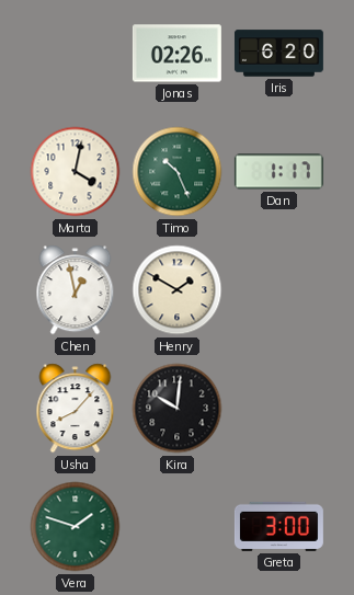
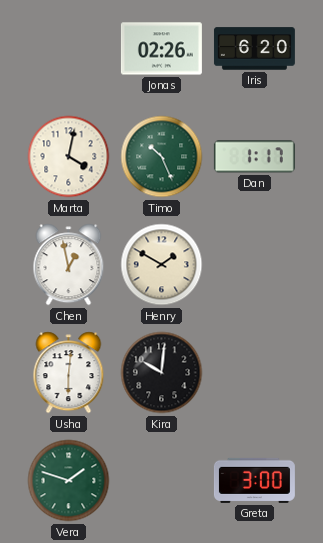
Usha: 8:07 -> 6:01
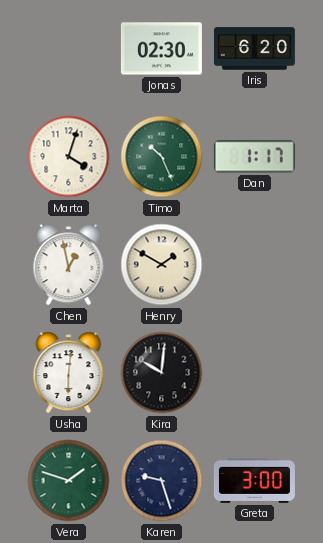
Jonas: 02:26 -> 02:30
Marta: 4:02 -> 4:03
Karen: none -> 9:27
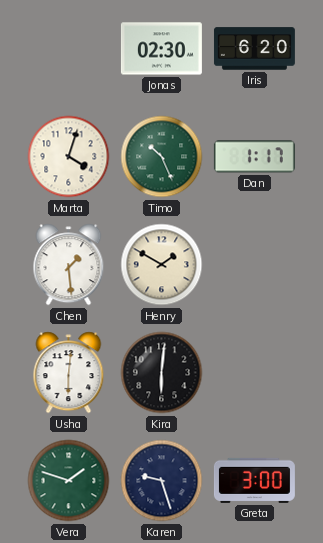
Chen: 12:58 -> 1:29
Kira: 10:01 -> 6:01
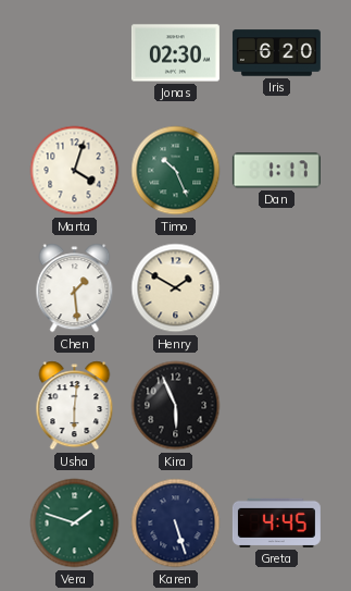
Kira: 6:01 -> 5:56
Karen: 9:27 -> 5:27
Greta: 3:00 -> 4:45
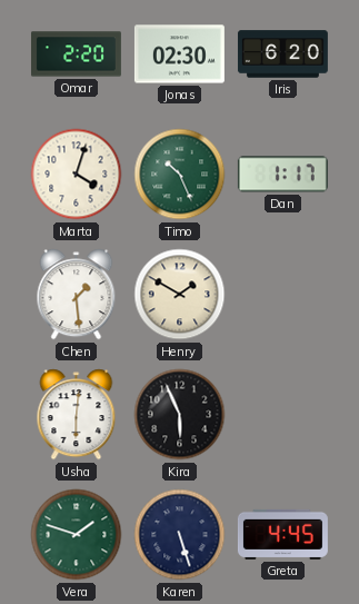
Omar: none -> 2:20
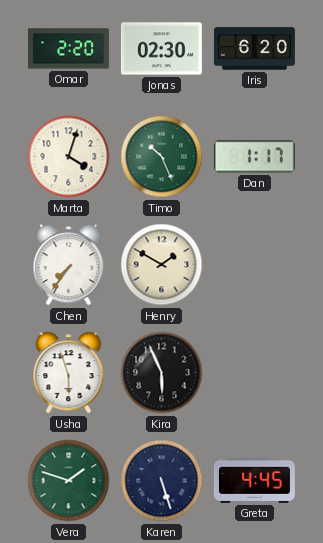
Chen: 1:29 -> 7:36
Usha: 6:01 -> 5:57
